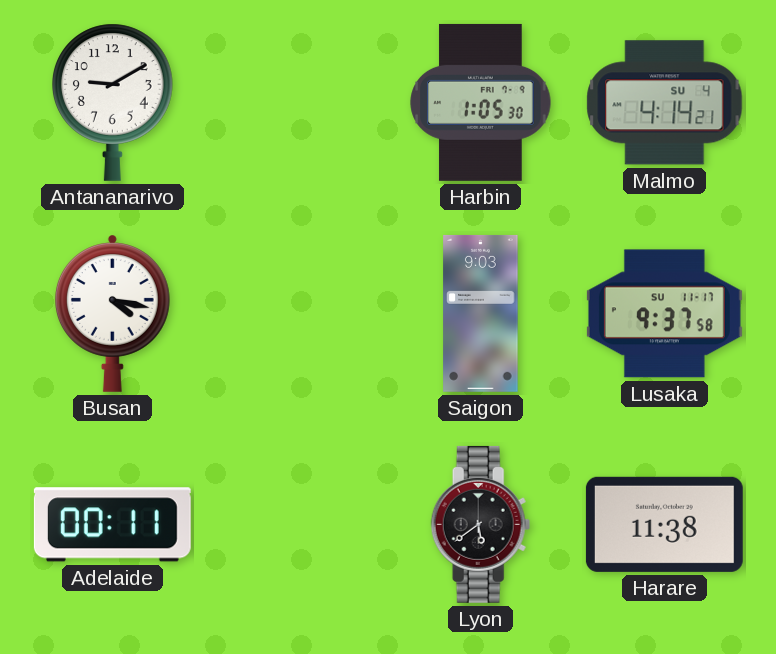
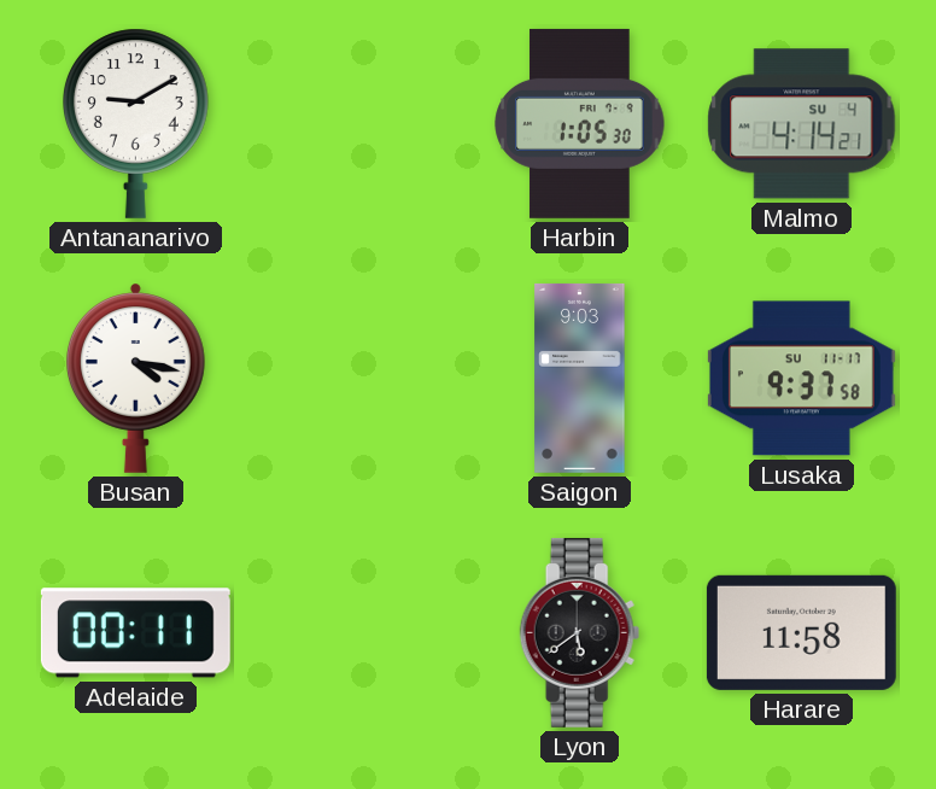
Harare: 11:38 -> 11:58
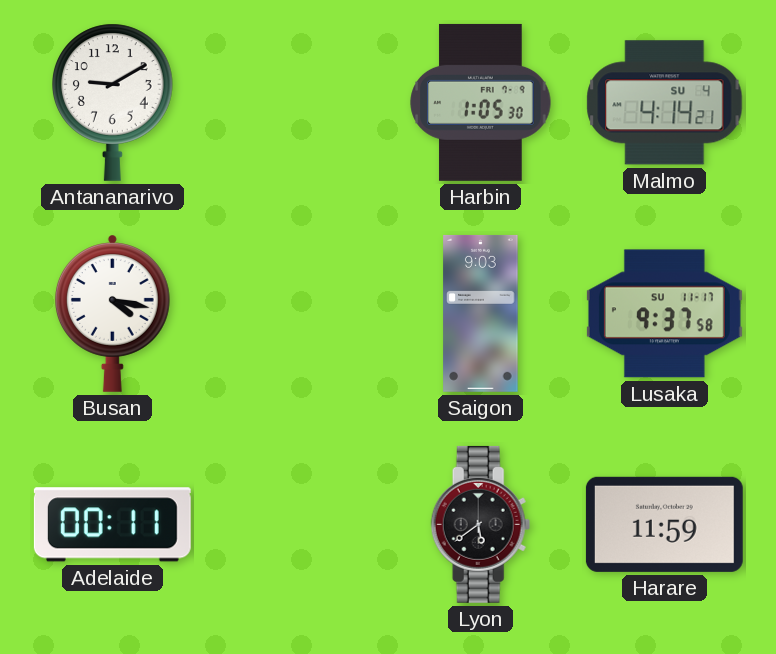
Harare: 11:58 -> 11:59
